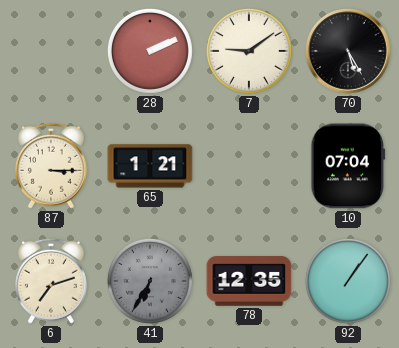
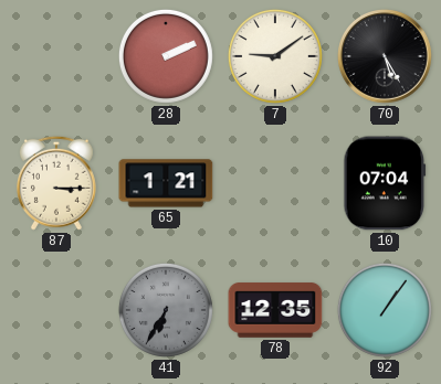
6: 7:12 -> none
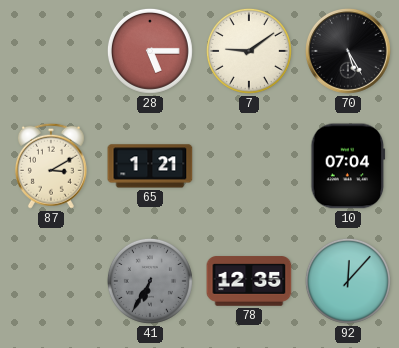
28: 2:11 -> 5:15
87: 3:15 -> 3:10
92: 1:06 -> 12:07
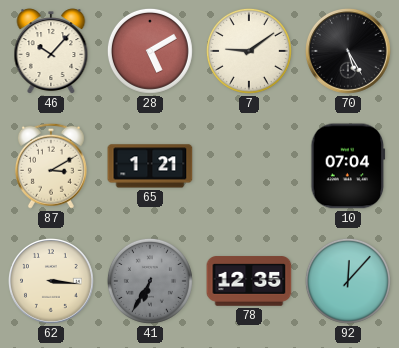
46: none -> 10:07
28: 5:15 -> 5:10
62: none -> 3:16
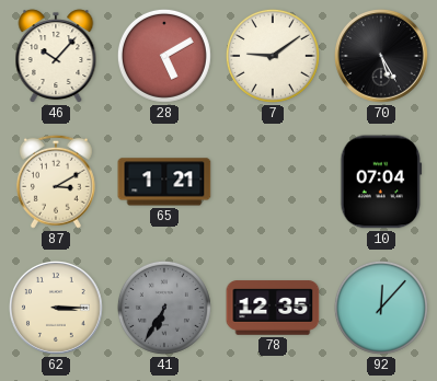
62: 3:16 -> 3:15
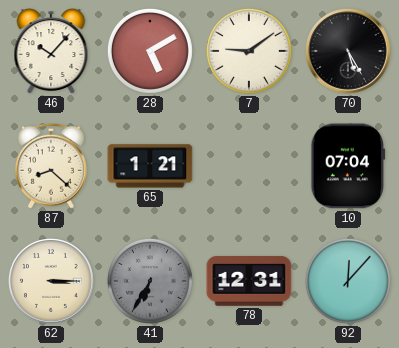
87: 3:10 -> 8:22
78: 12:35 -> 12:31
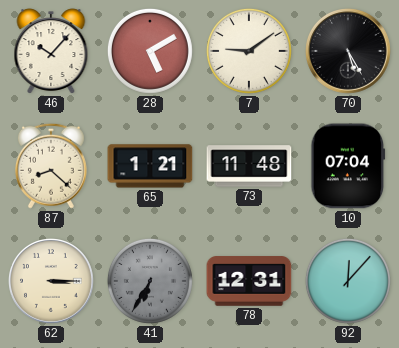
73: none -> 11:48
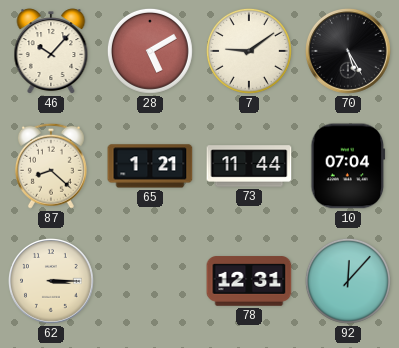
73: 11:48 -> 11:44
41: 6:35 -> none
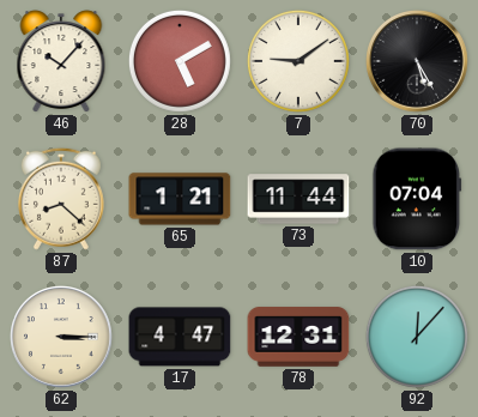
17: none -> 4:47
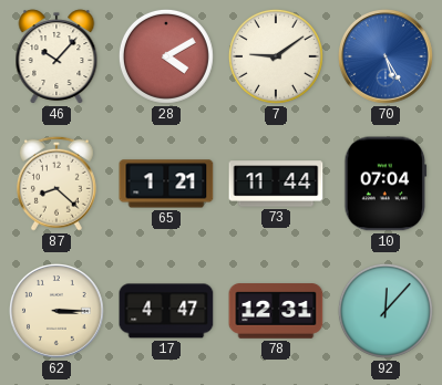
28: 5:10 -> 4:10
70 dial: black -> blue
